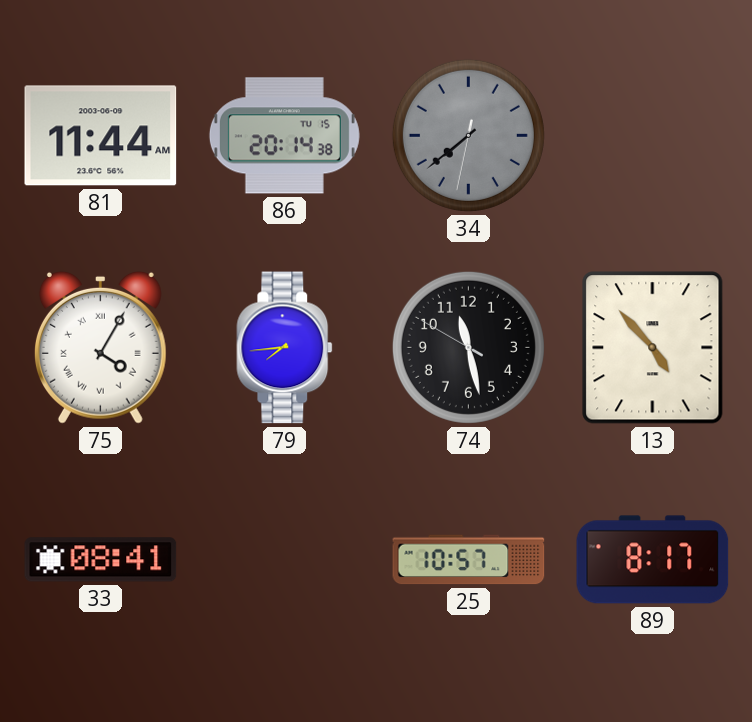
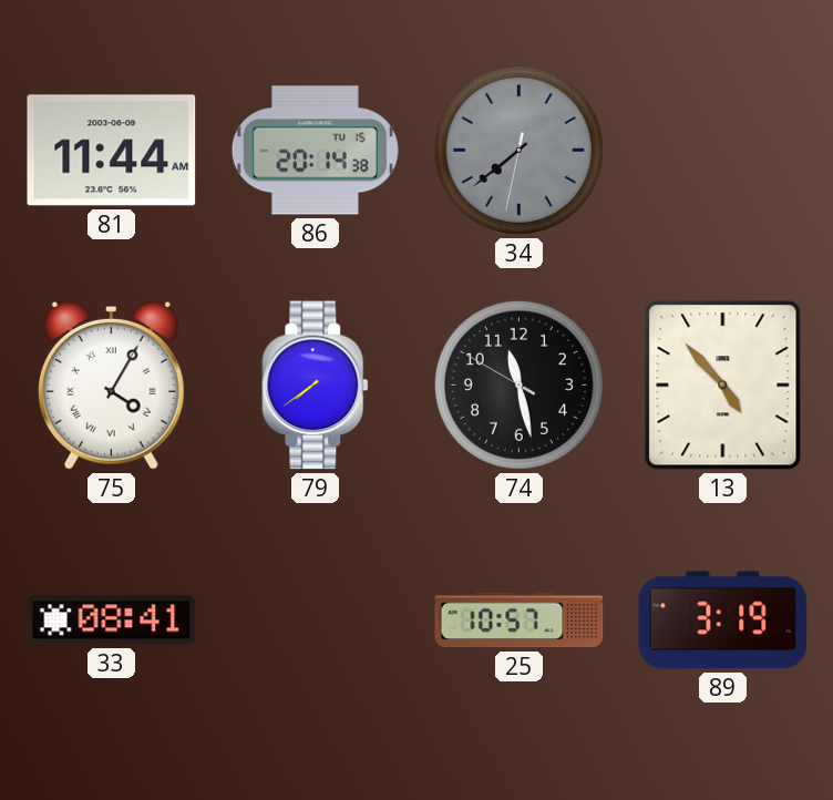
79: 7:44 -> 7:39
89: 8:17 -> 3:19
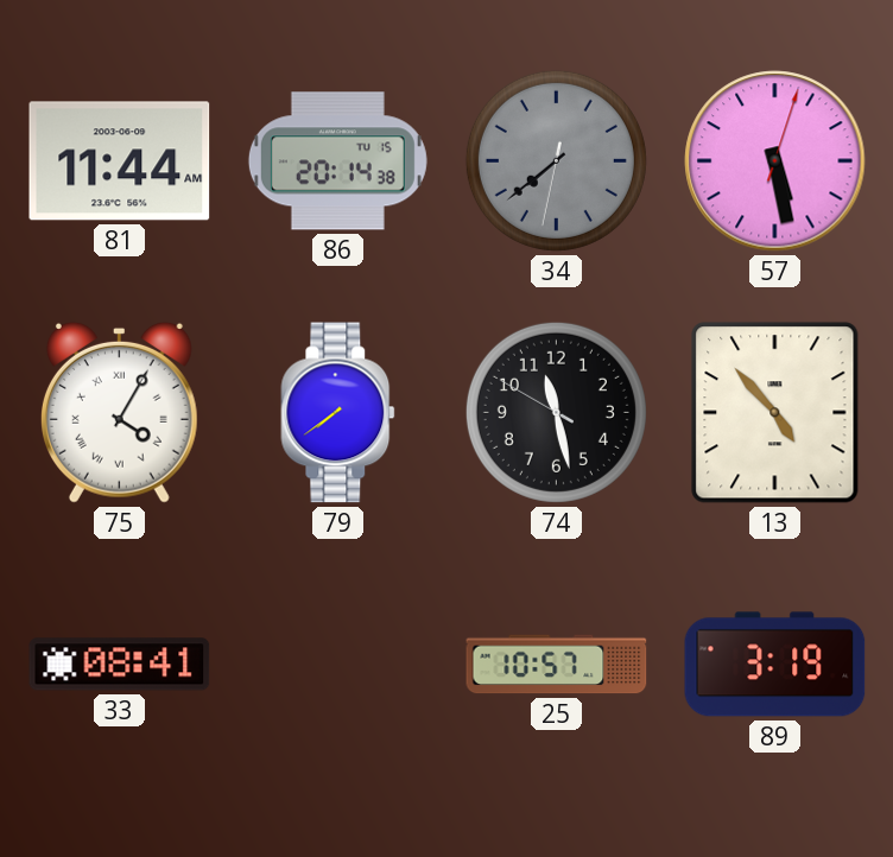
57: none -> 5:28
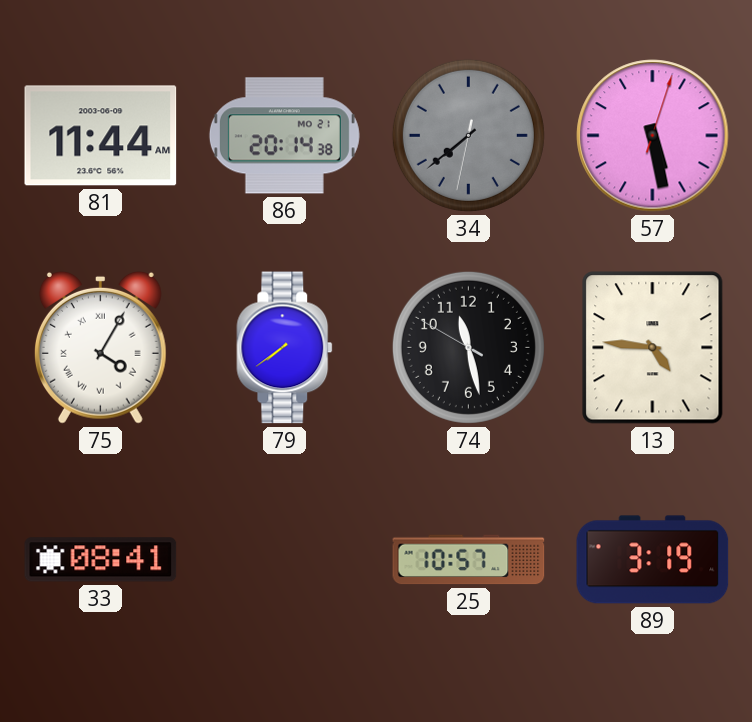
86 date: TU 15 -> MO 21
13: 4:53 -> 4:46
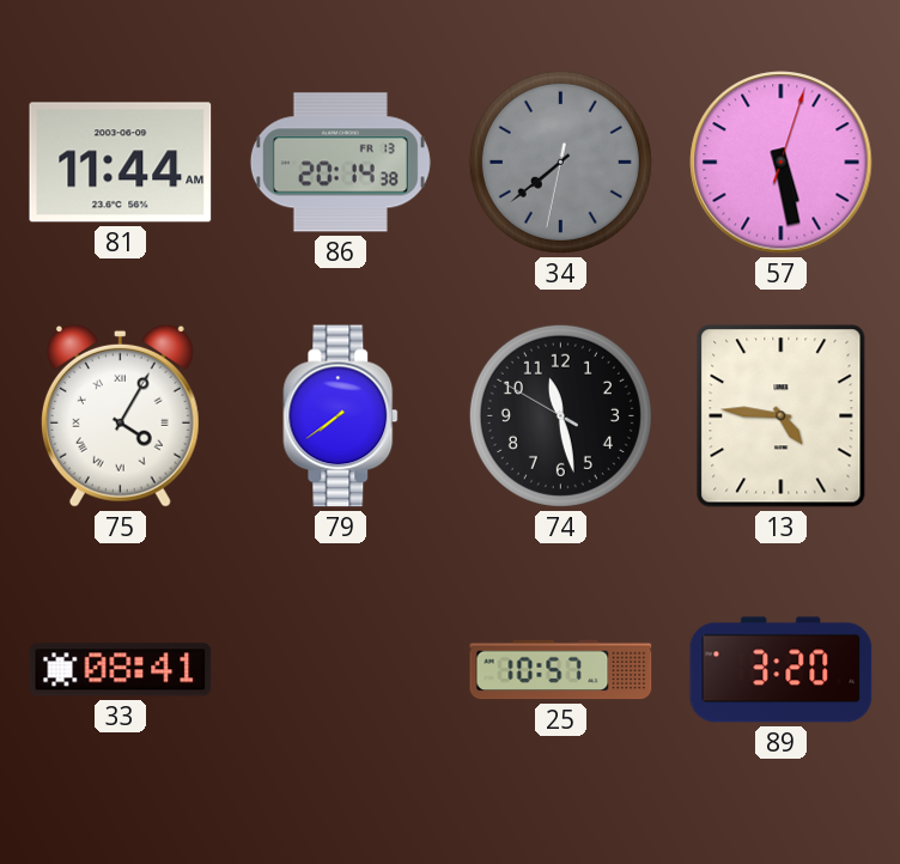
86 date: MO 21 -> FR 13
89: 3:19 -> 3:20
